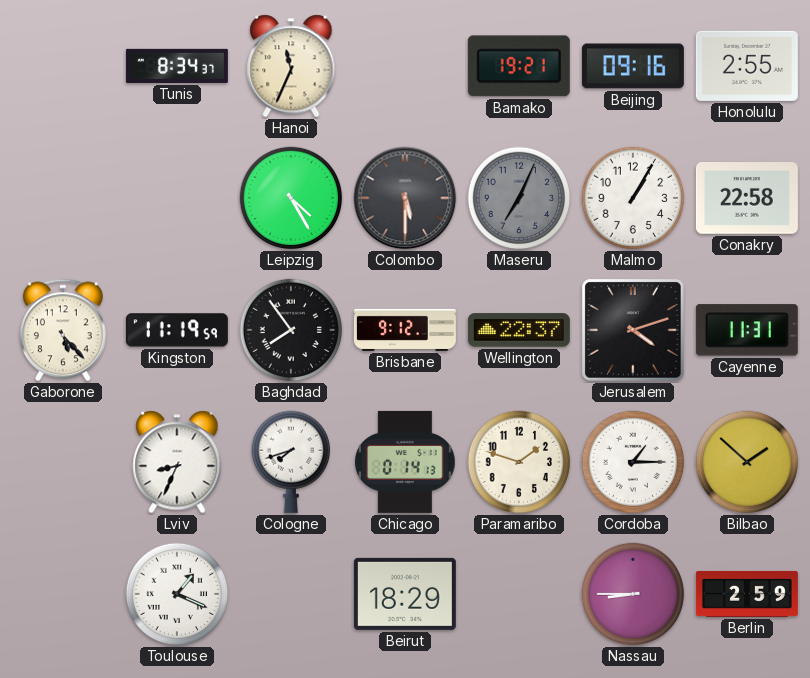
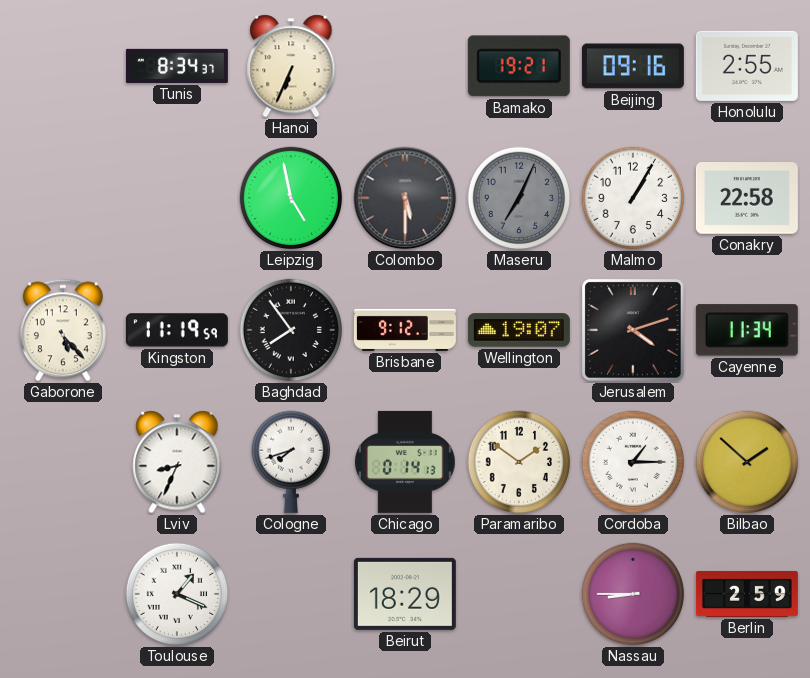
Hanoi: 11:34 -> 6:34
Leipzig: 4:25 -> 4:58
Wellington: 22:37 -> 19:07
Cayenne: 11:31 -> 11:34
Paramaribo: 1:48 -> 1:51
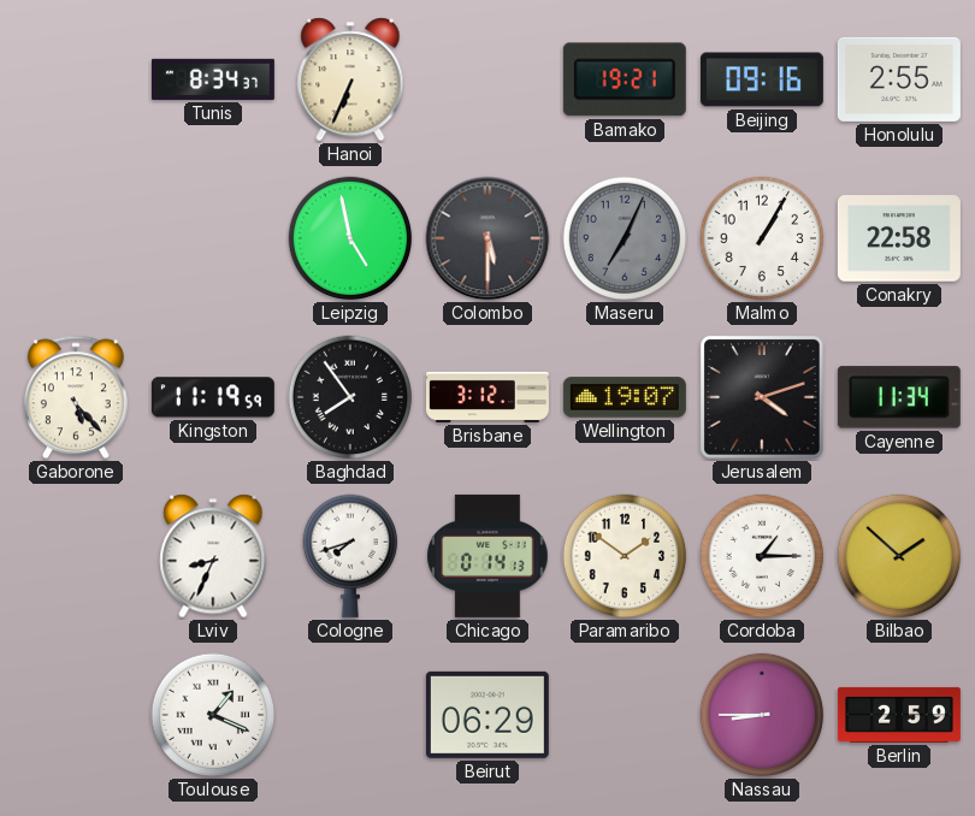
Brisbane: 9:12 -> 3:12
Beirut: 18:29 -> 06:29
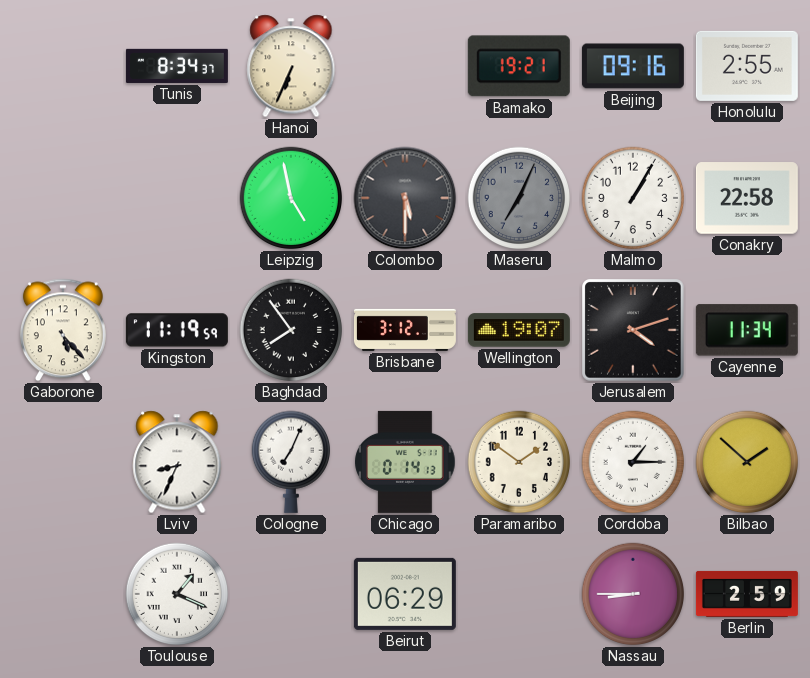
Cologne: 7:42 -> 7:04
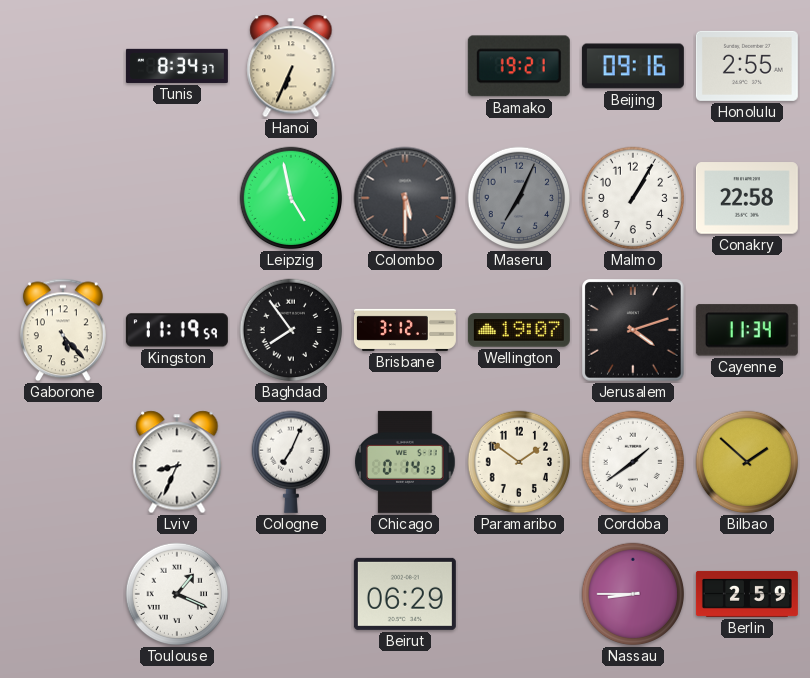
Cordoba: 1:15 -> 1:39
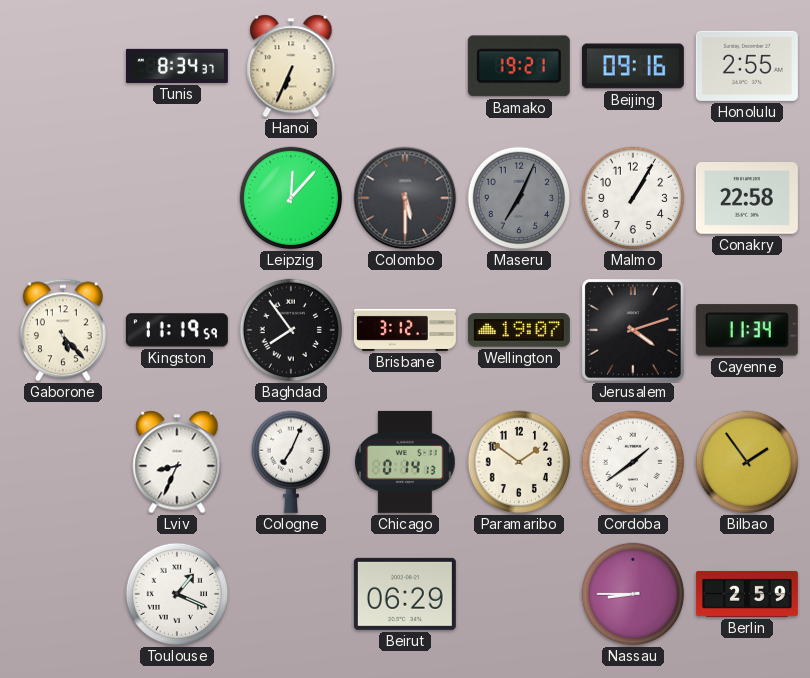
Leipzig: 4:58 -> 12:07
Bilbao: 1:52 -> 1:54
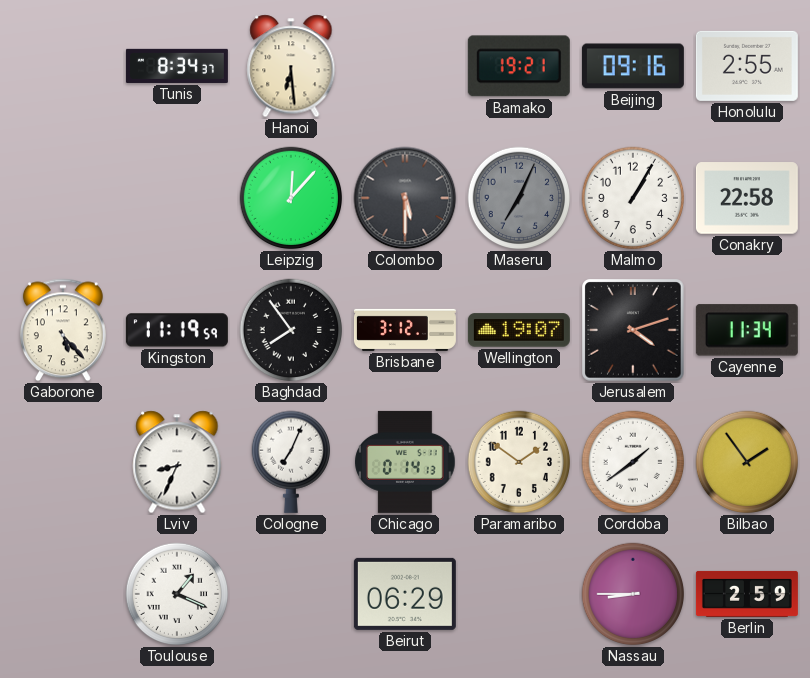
Hanoi: 6:34 -> 6:29
